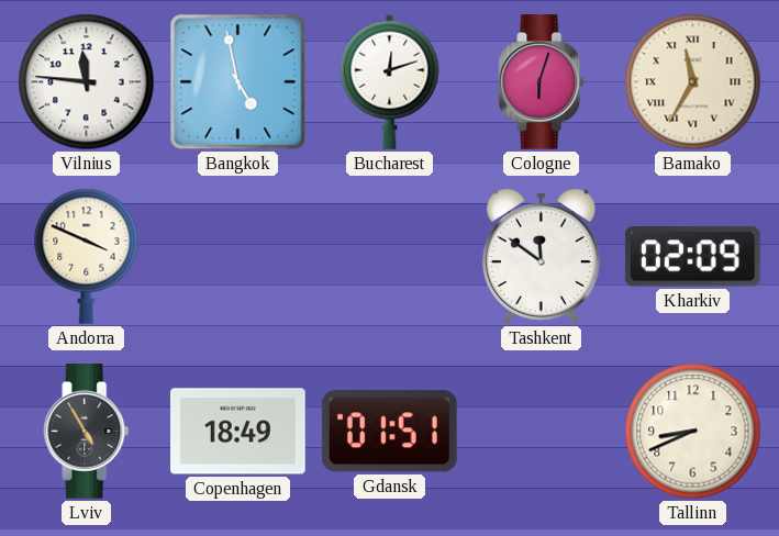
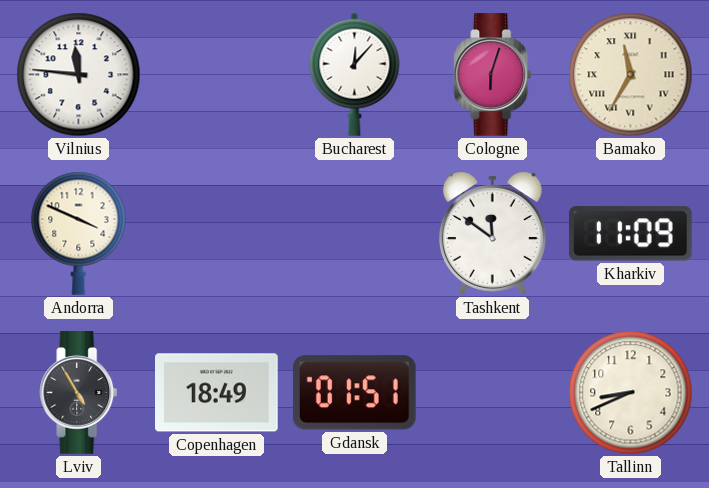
Bangkok: 4:58 -> none
Bucharest: 12:12 -> 12:07
Kharkiv: 02:09 -> 11:09
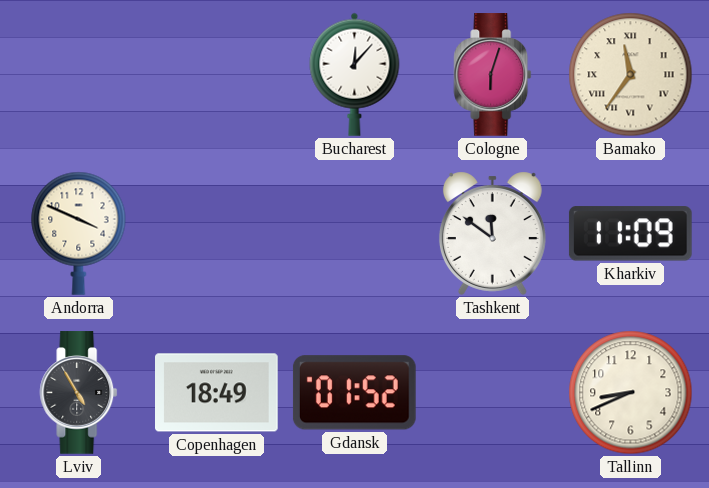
Vilnius: 11:46 -> none
Bamako: 11:35 -> 11:36
Gdansk: 01:51 -> 01:52
